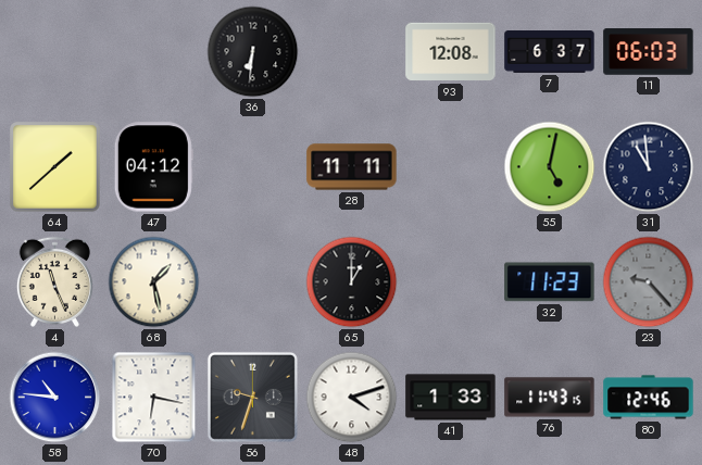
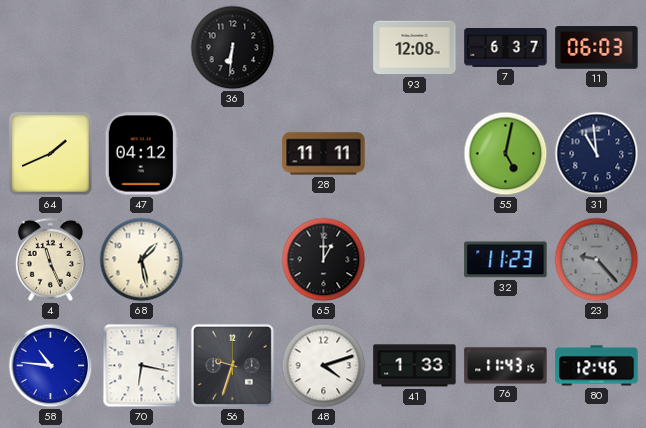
64: 1:38 -> 1:41
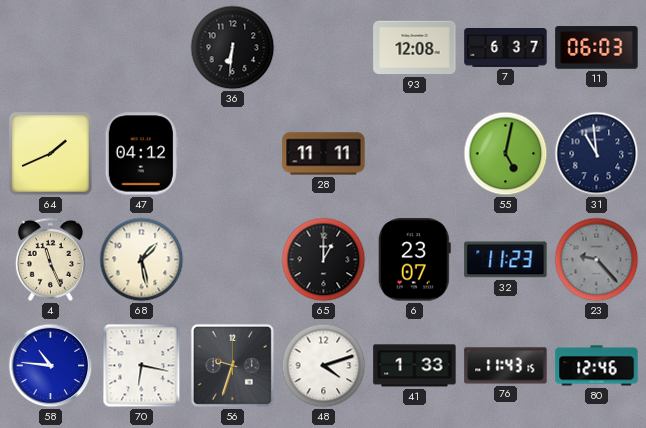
6: none -> 23:07
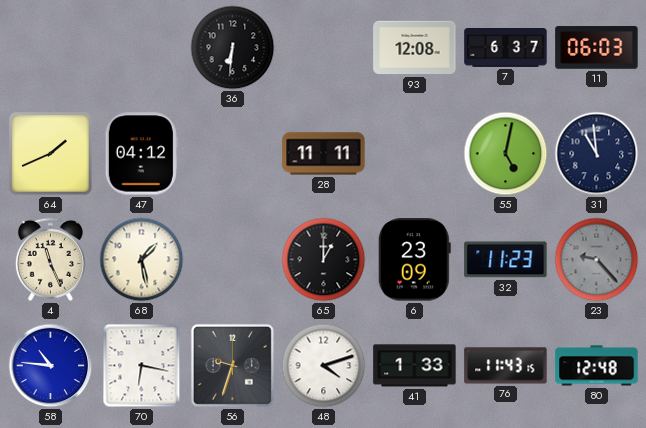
6: 23:07 -> 23:09
80: 12:46 -> 12:48
